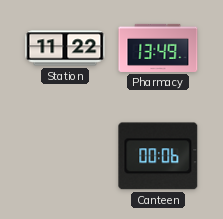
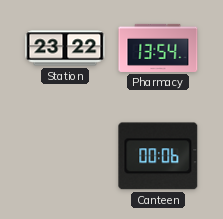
Station: 11:22 -> 23:22
Pharmacy: 13:49 -> 13:54
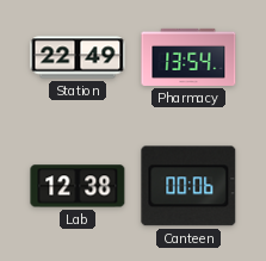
Station: 23:22 -> 22:49
Lab: none -> 12:38
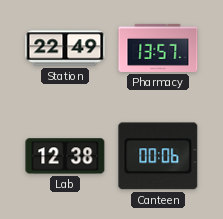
Pharmacy: 13:54 -> 13:57
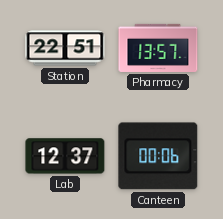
Station: 22:49 -> 22:51
Lab: 12:38 -> 12:37
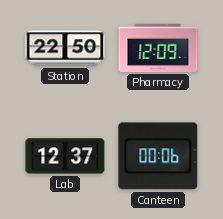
Station: 22:51 -> 22:50
Pharmacy: 13:57 -> 12:09
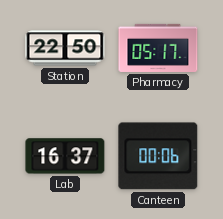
Pharmacy: 12:09 -> 05:17
Lab: 12:37 -> 16:37
